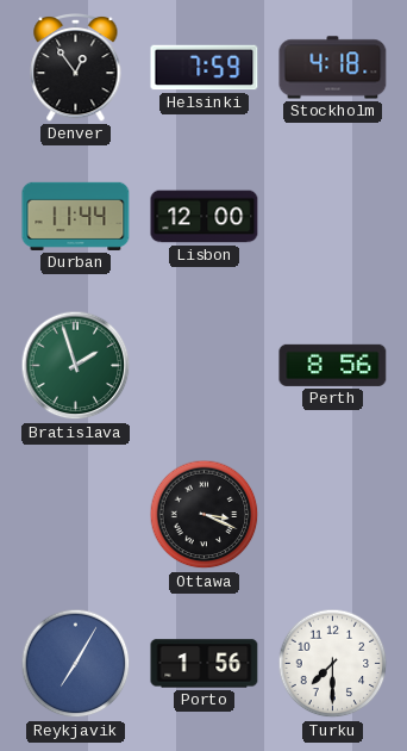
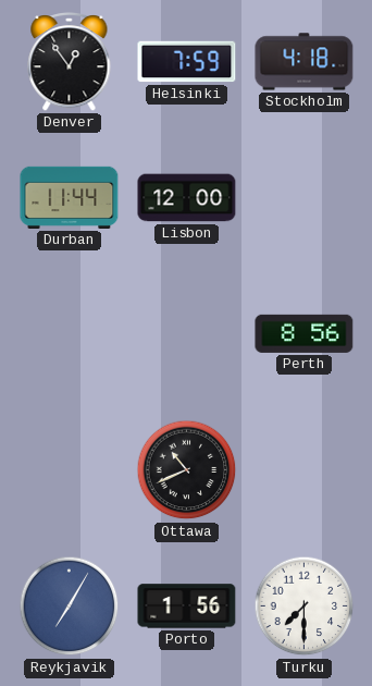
Bratislava: 1:57 -> none
Ottawa: 3:19 -> 10:41
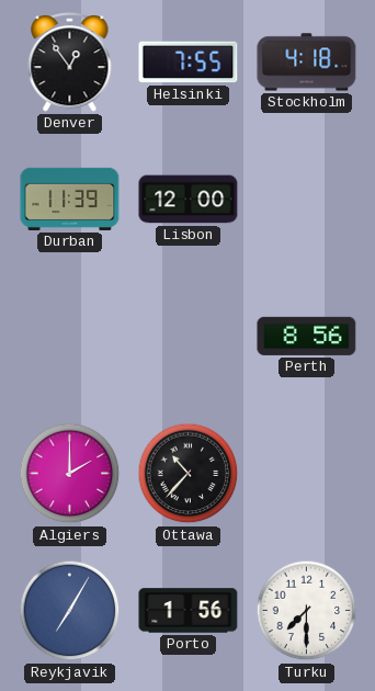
Helsinki: 7:59 -> 7:55
Durban: 11:44 -> 11:39
Algiers: none -> 2:00
Ottawa: 10:41 -> 10:37
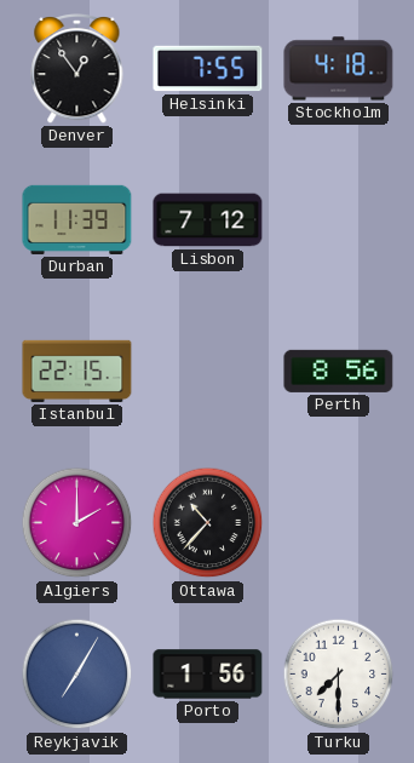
Lisbon: 12:00 -> 7:12
Istanbul: none -> 22:15
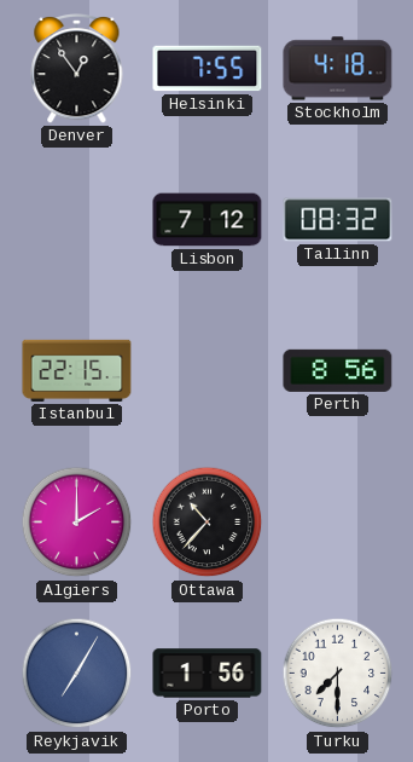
Durban: 11:39 -> none
Tallinn: none -> 08:32
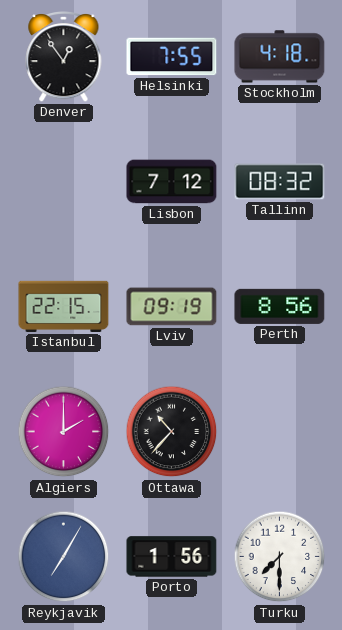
Lviv: none -> 09:19
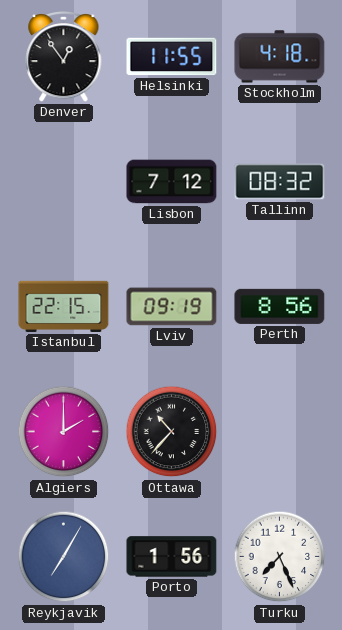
Helsinki: 7:55 -> 11:55
Turku: 7:30 -> 7:26
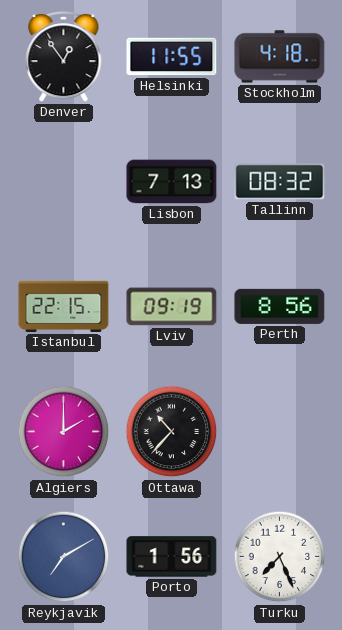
Lisbon: 7:12 -> 7:13
Reykjavik: 7:05 -> 7:10
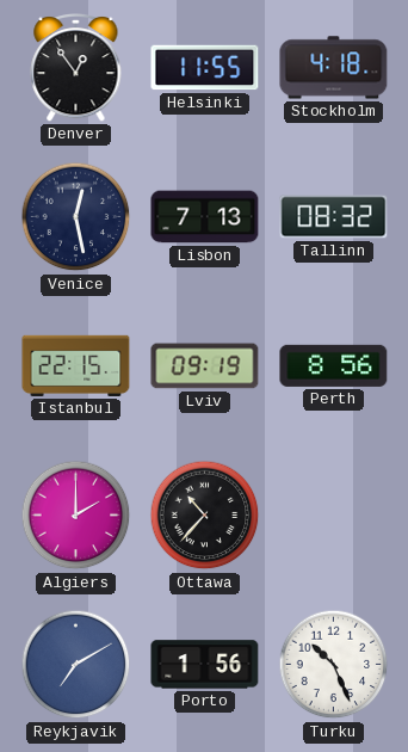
Venice: none -> 12:28
Turku: 7:26 -> 10:26
